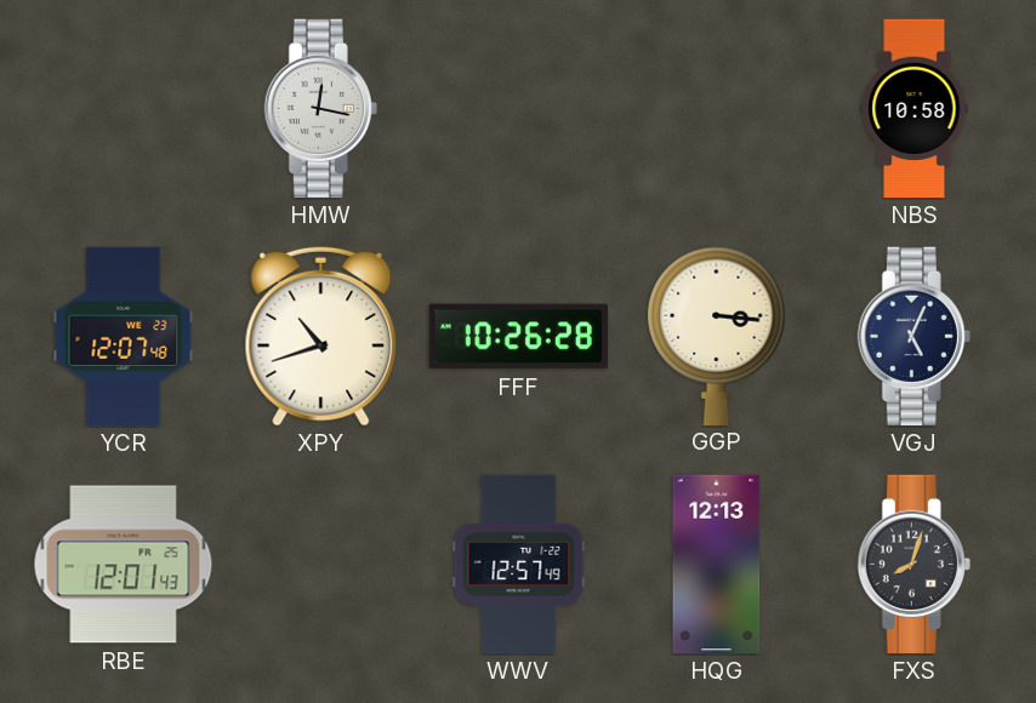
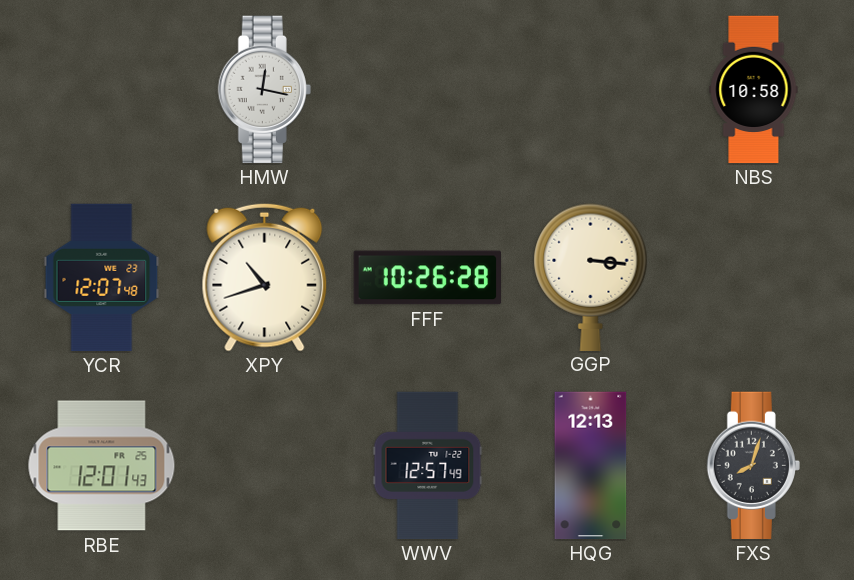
VGJ: 5:04 -> none
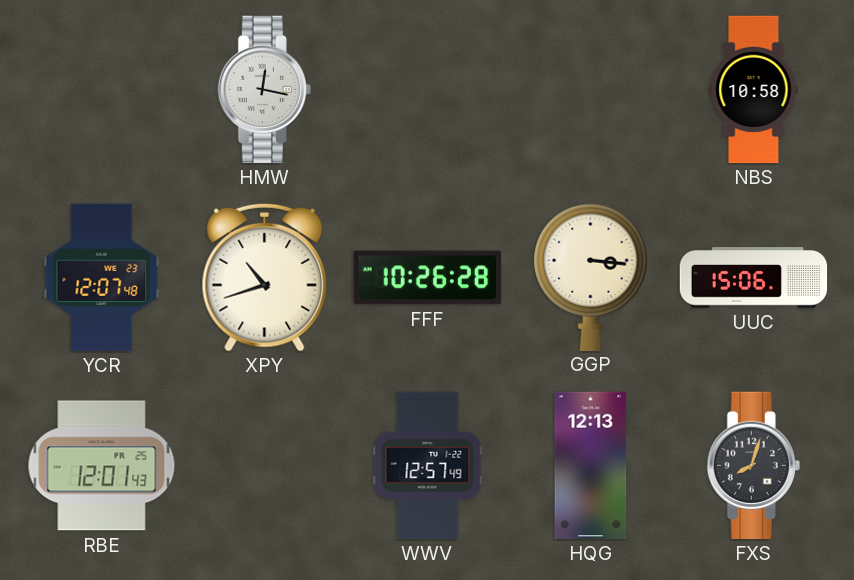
UUC: none -> 15:06
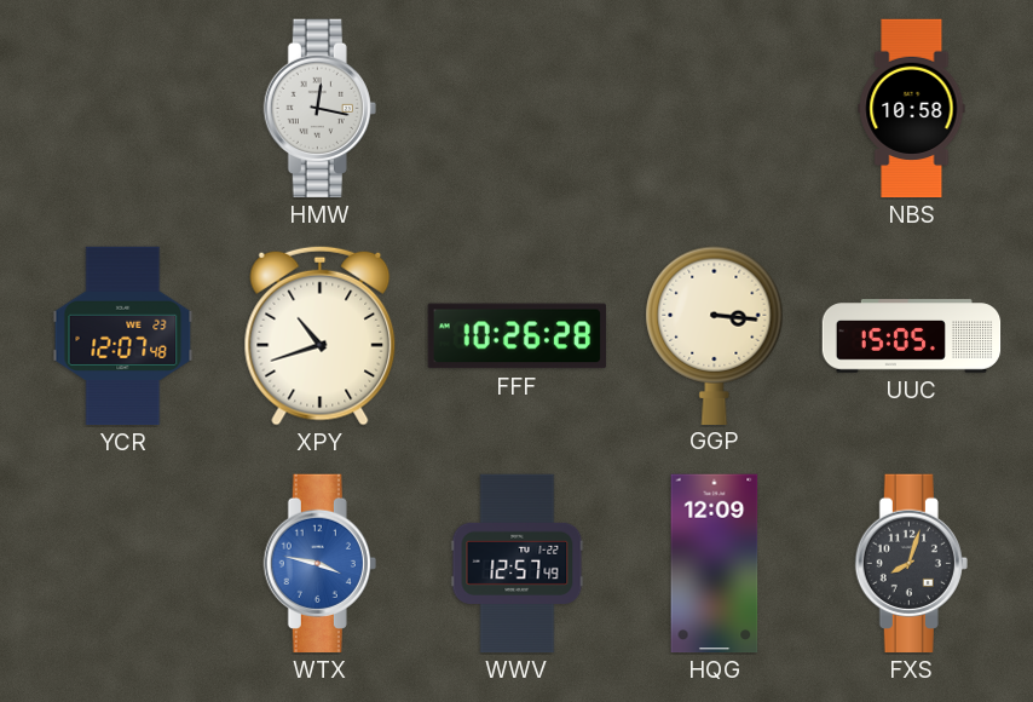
UUC: 15:06 -> 15:05
RBE: 12:01 -> none
WTX: none -> 3:47
HQG: 12:13 -> 12:09
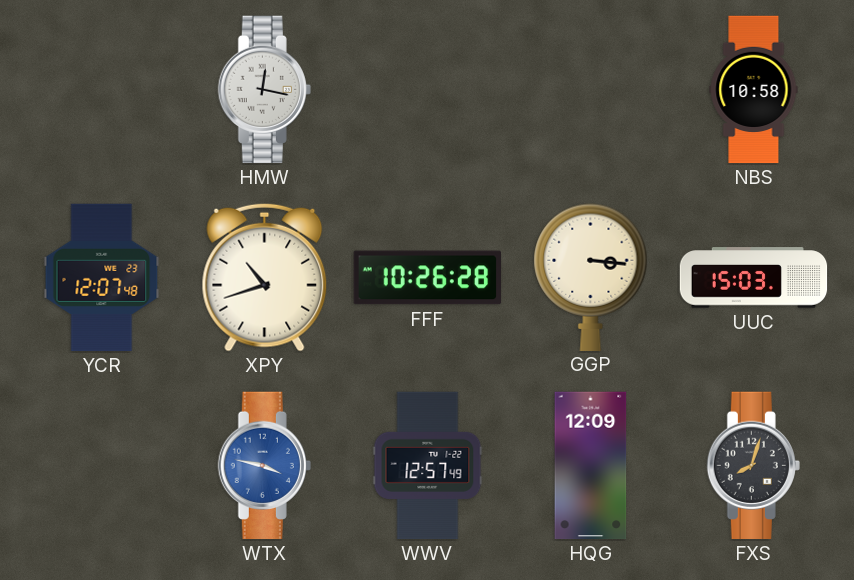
UUC: 15:05 -> 15:03
